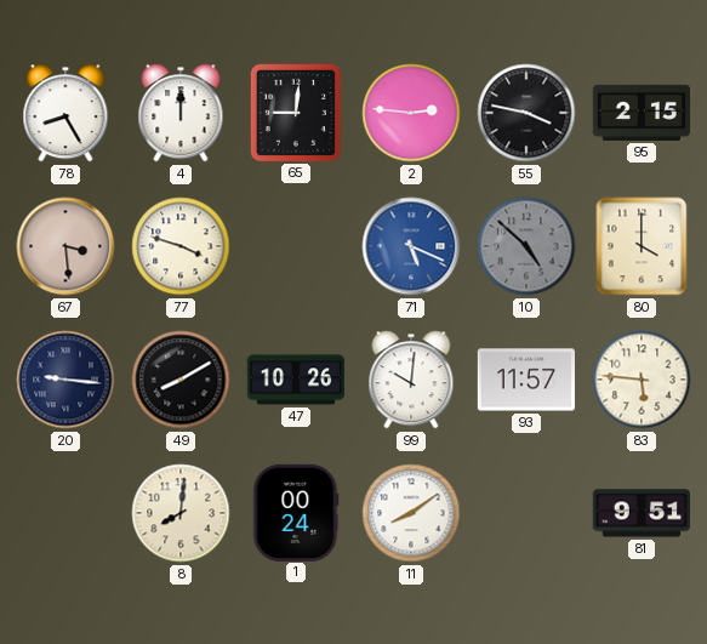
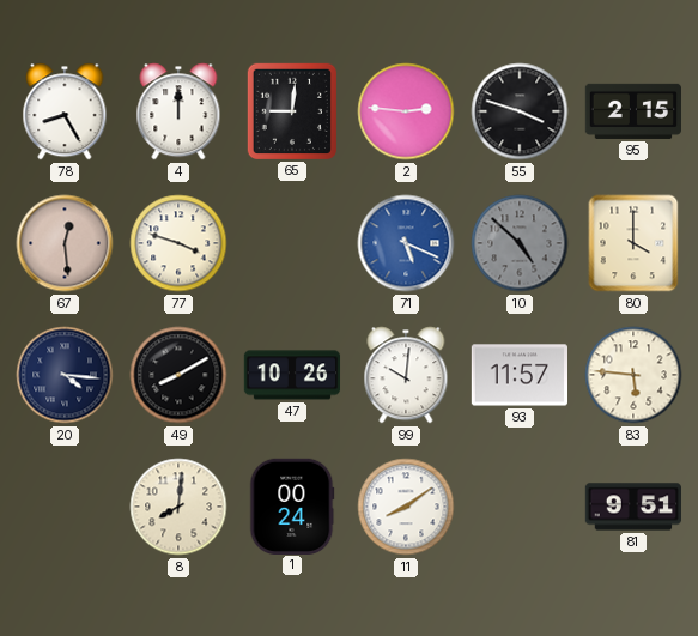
55: 3:47 -> 3:48
67: 3:29 -> 12:29
20: 9:16 -> 4:16
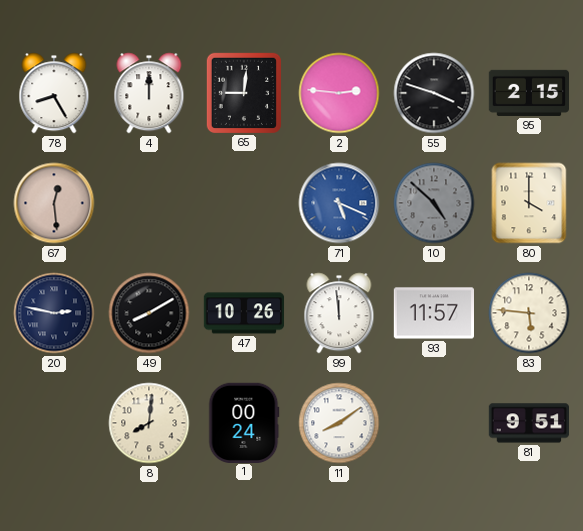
77: 3:48 -> none
20: 4:16 -> 2:47
99: 10:01 -> 11:59
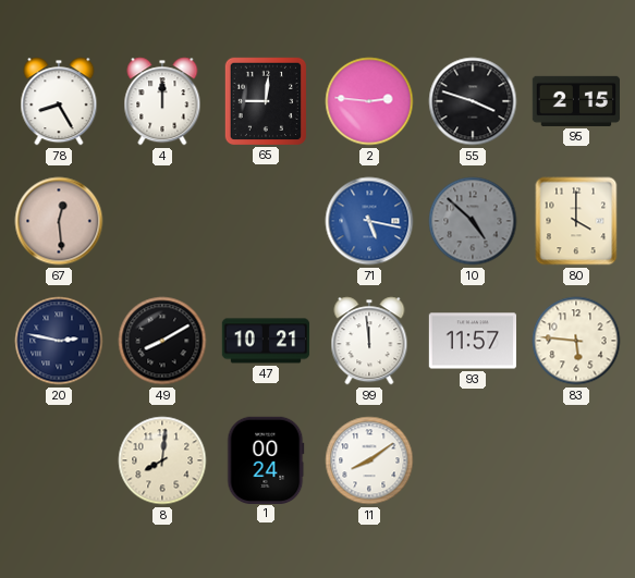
71: 5:19 -> 5:17
47: 10:26 -> 10:21
81: 9:51 -> none
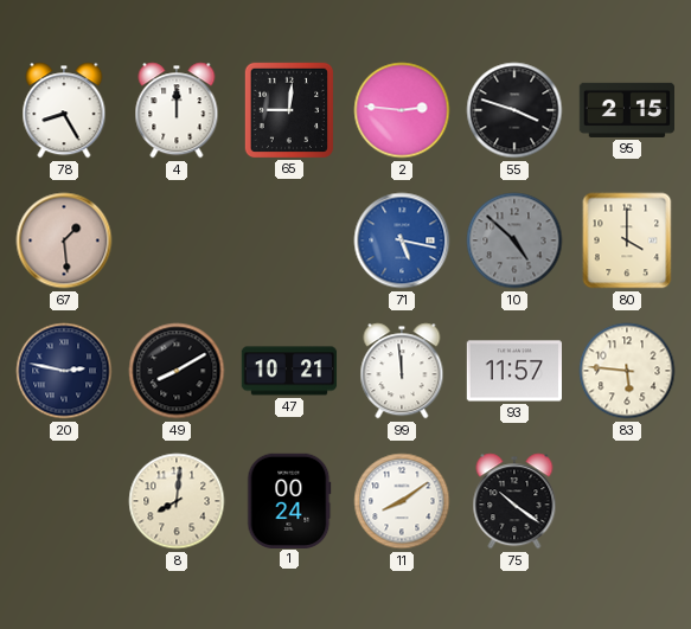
67: 12:29 -> 1:29
75: none -> 10:21
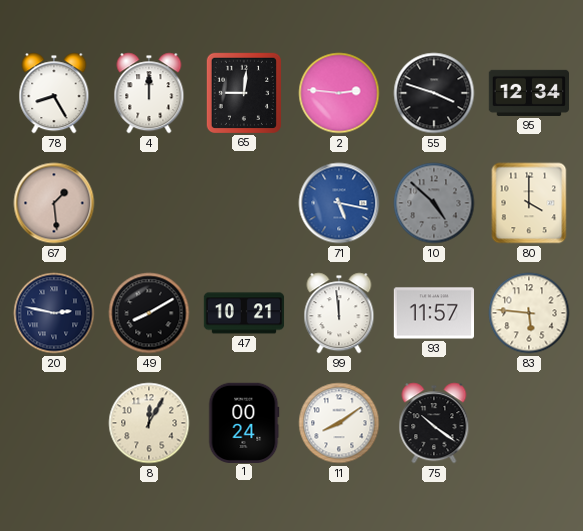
95: 2:15 -> 12:34
8: 8:01 -> 12:05
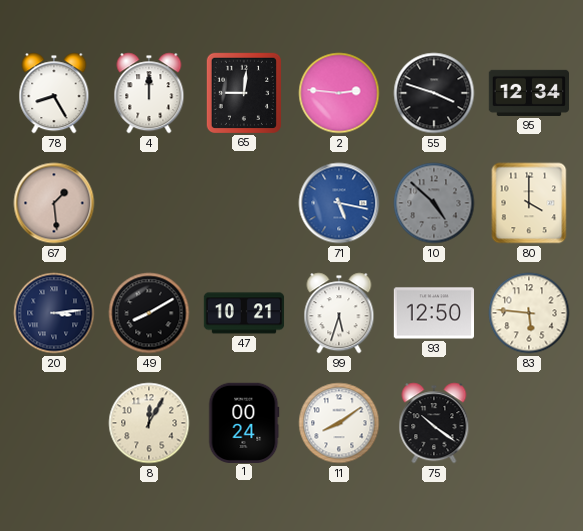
20: 2:47 -> 3:14
99: 11:59 -> 5:33
93: 11:57 -> 12:50
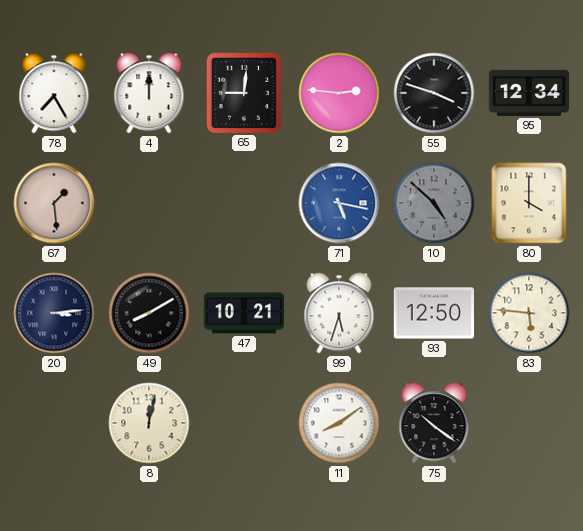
78: 8:25 -> 7:25
8: 12:05 -> 12:02
1: 00:24 -> none
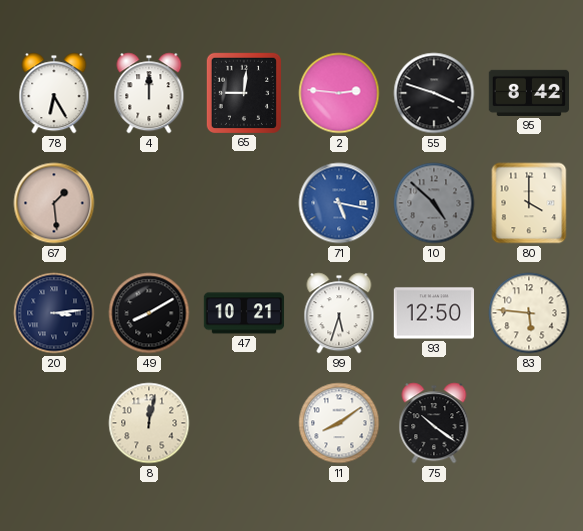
78: 7:25 -> 6:25
95: 12:34 -> 8:42
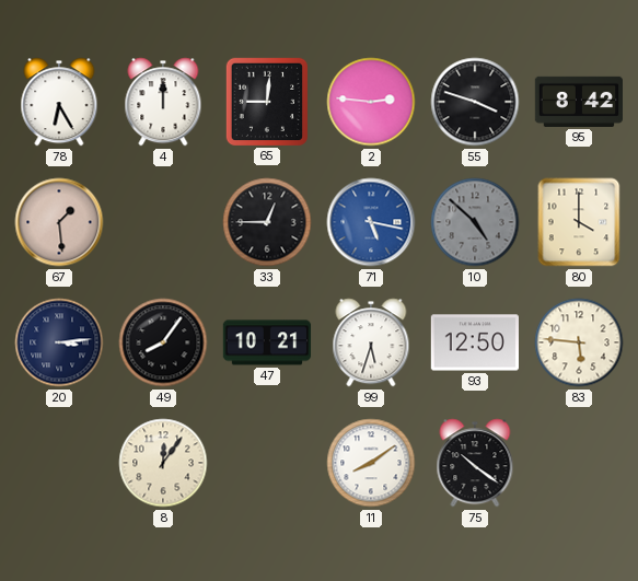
33: none -> 12:45
49: 8:10 -> 8:06
8: 12:02 -> 12:06
